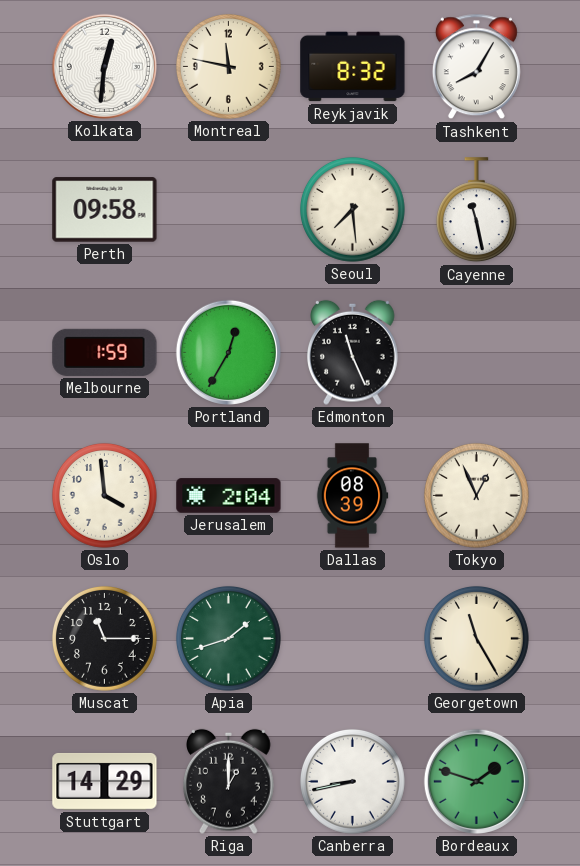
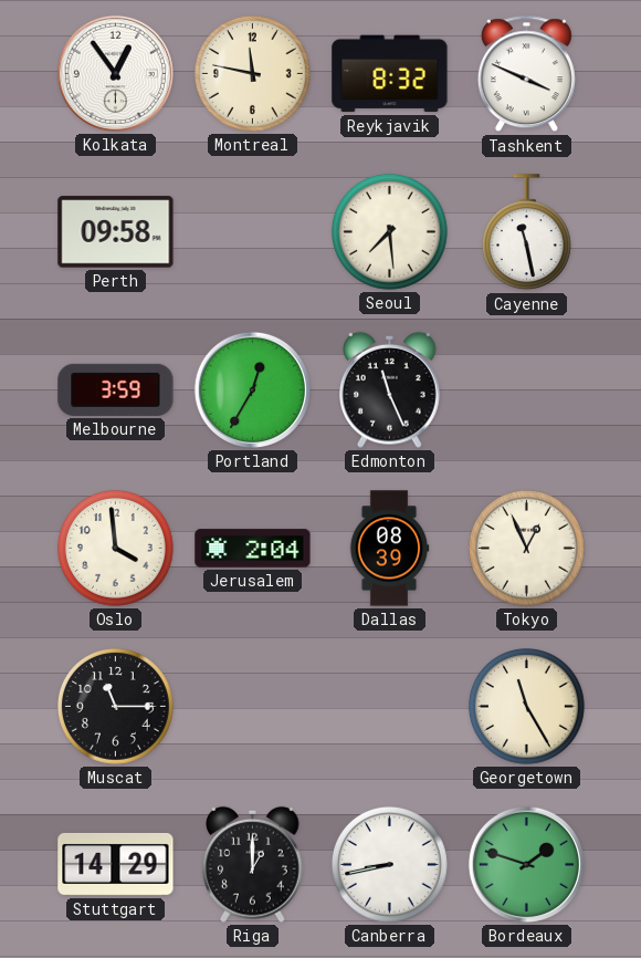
Kolkata: 12:31 -> 12:54
Tashkent: 8:05 -> 3:49
Melbourne: 1:59 -> 3:59
Apia: 1:42 -> none
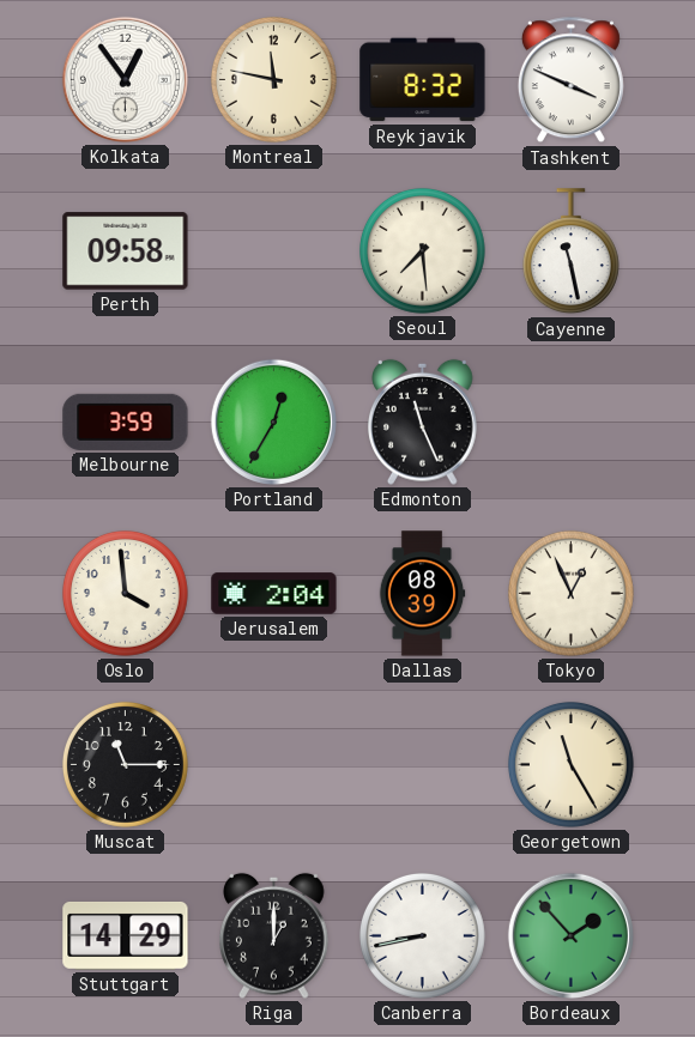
Bordeaux: 1:48 -> 1:53
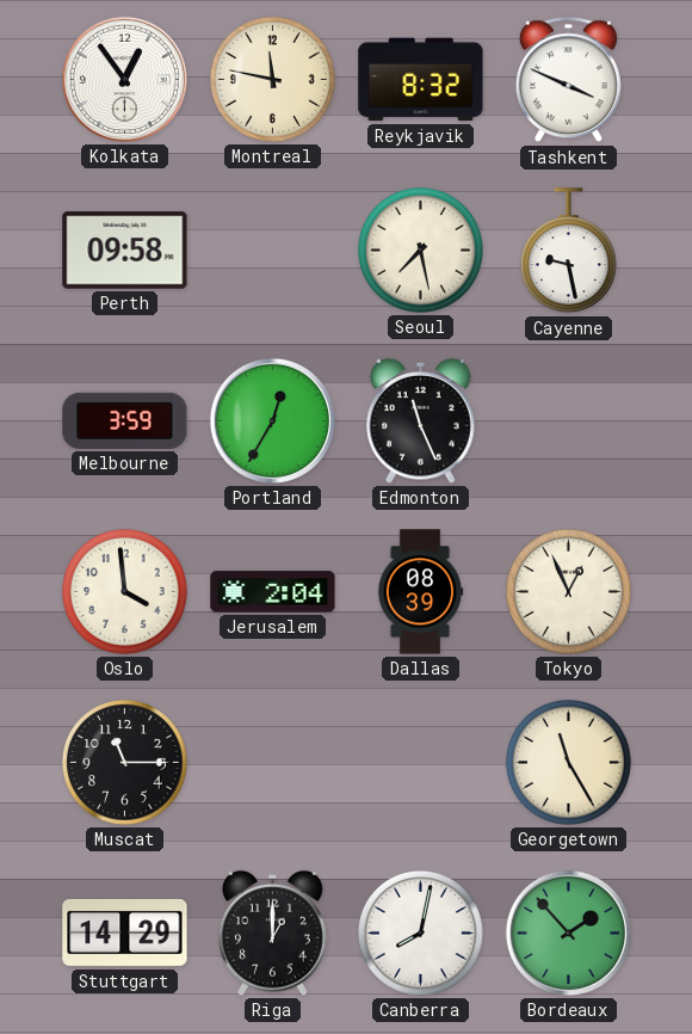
Seoul: 7:29 -> 7:28
Cayenne: 11:28 -> 9:28
Canberra: 8:43 -> 8:02
